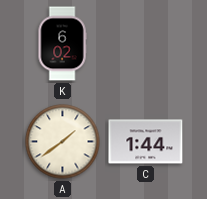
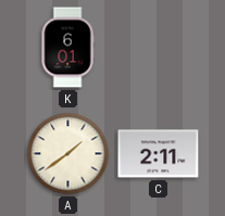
K: 6:02 -> 6:01
C: 1:44 -> 2:11
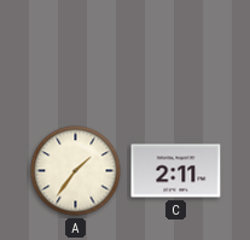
K: 6:01 -> none
A: 1:39 -> 1:36
